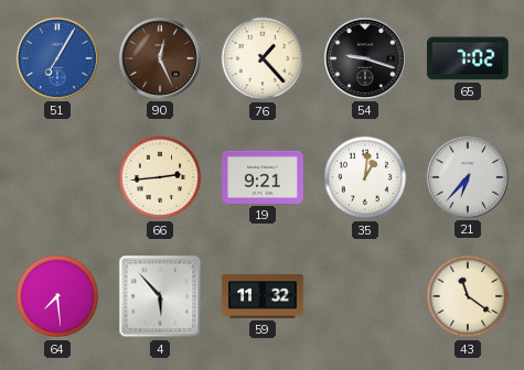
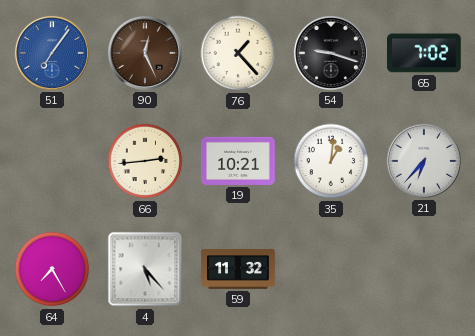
51: 7:05 -> 7:06
19: 9:21 -> 10:21
64: 7:29 -> 7:25
4: 5:53 -> 5:23
43: 11:21 -> none
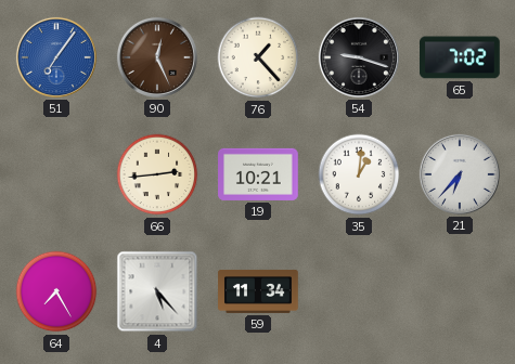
59: 11:32 -> 11:34
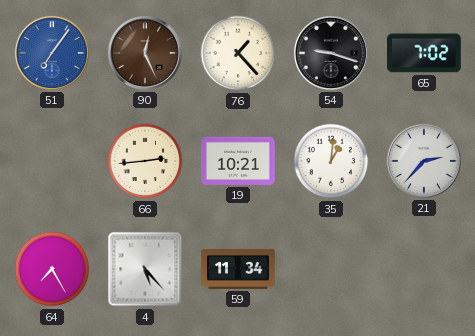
21: 6:37 -> 2:37
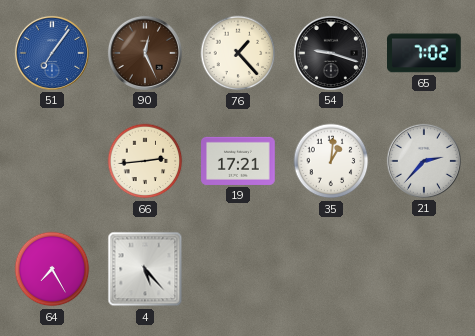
19: 10:21 -> 17:21
59: 11:34 -> none
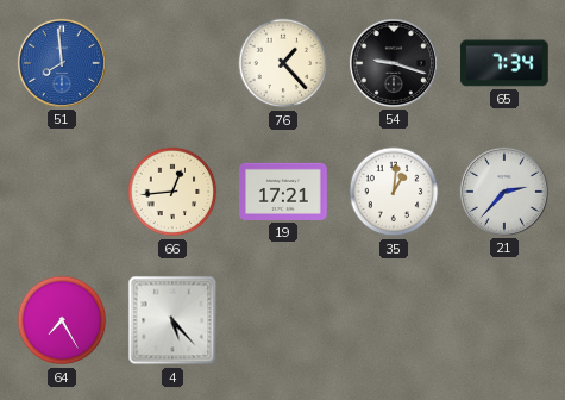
51: 7:06 -> 7:59
90: 12:26 -> none
65: 7:02 -> 7:34
66: 2:44 -> 12:44
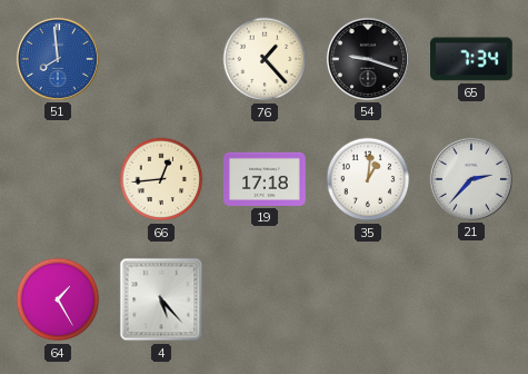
19: 17:21 -> 17:18
64: 7:25 -> 1:25
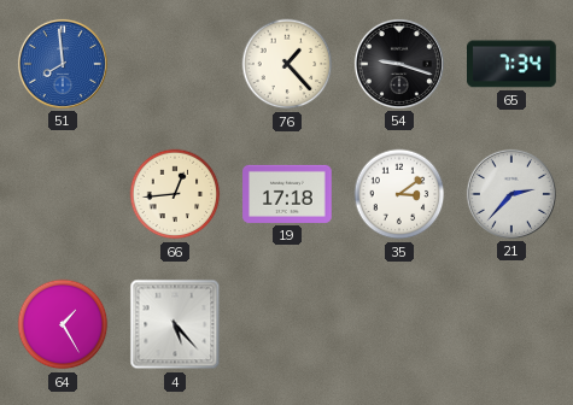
35: 1:01 -> 3:09
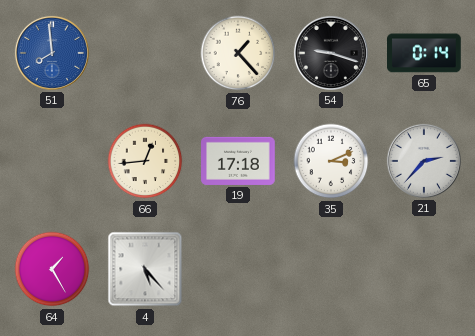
65: 7:34 -> 0:14
35: 3:09 -> 3:11
